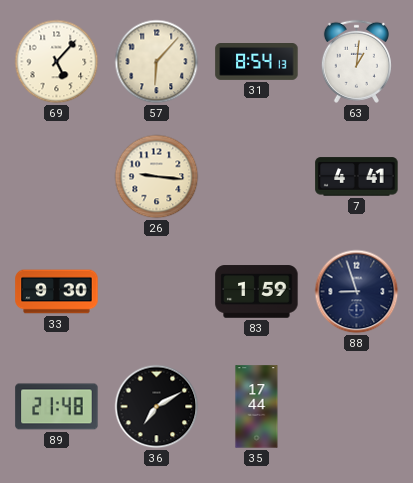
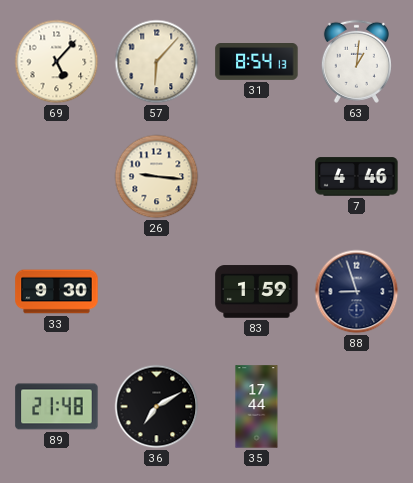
7: 4:41 -> 4:46
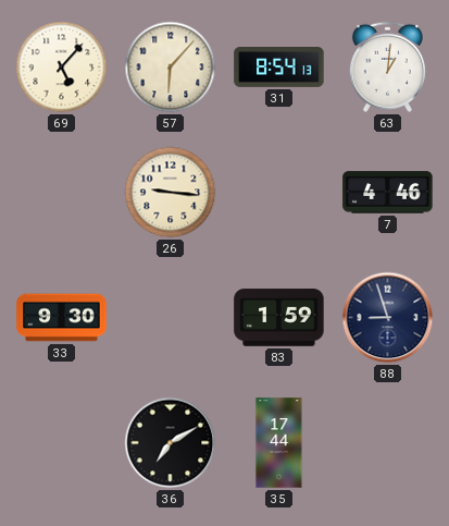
89: 21:48 -> none
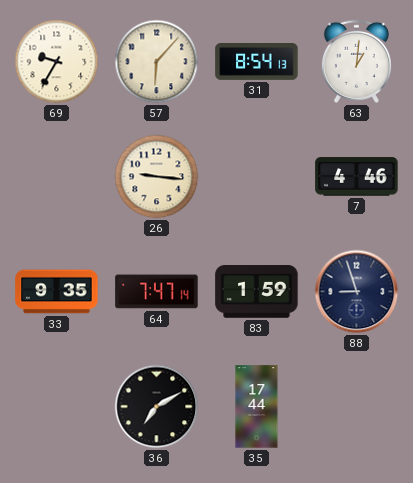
69: 5:07 -> 9:35
33: 9:30 -> 9:35
64: none -> 7:47
